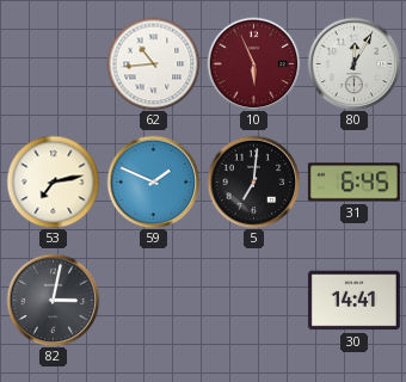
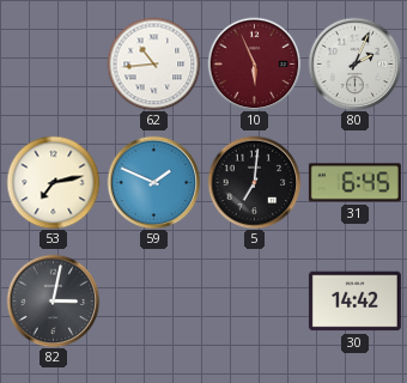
80: 12:05 -> 2:04
30: 14:41 -> 14:42
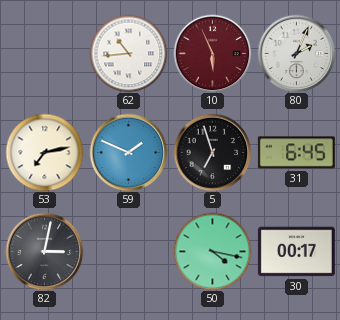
5: 7:01 -> 6:57
50: none -> 4:17
30: 14:42 -> 00:17
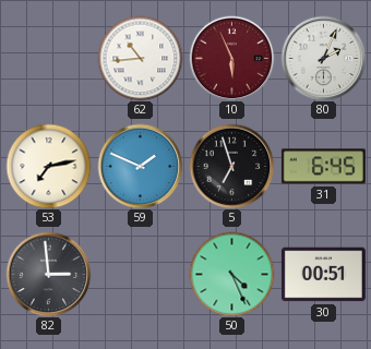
82: 3:02 -> 2:59
50: 4:17 -> 4:26
30: 00:17 -> 00:51
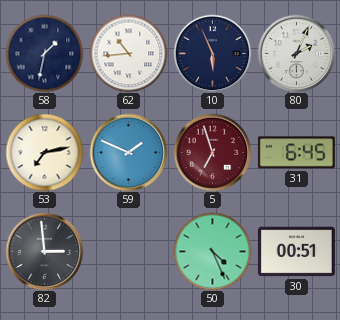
58: none -> 1:32
10 dial: burgundy -> navy
5 dial: black -> burgundy
